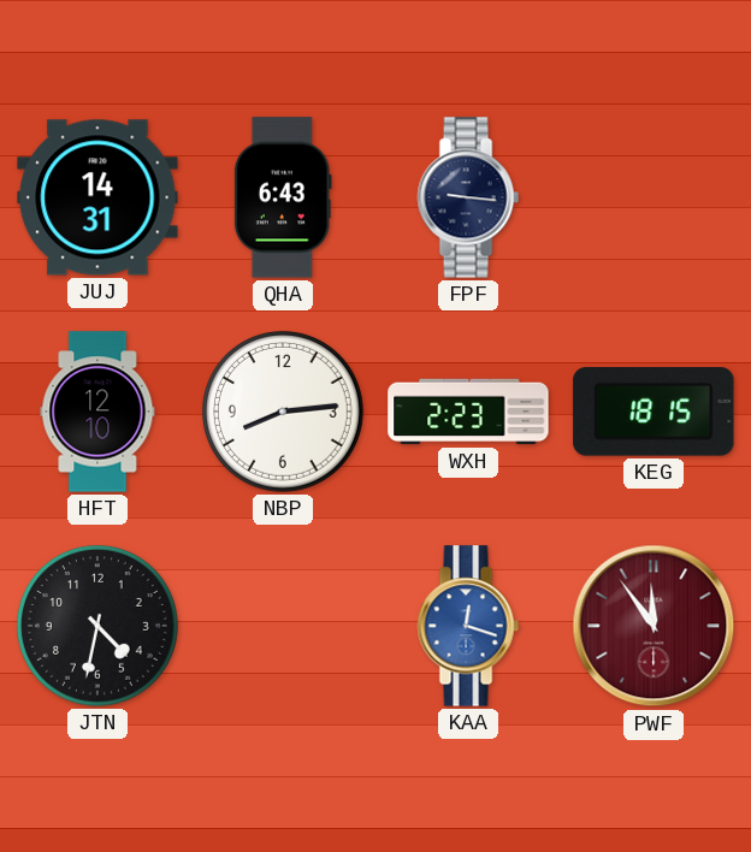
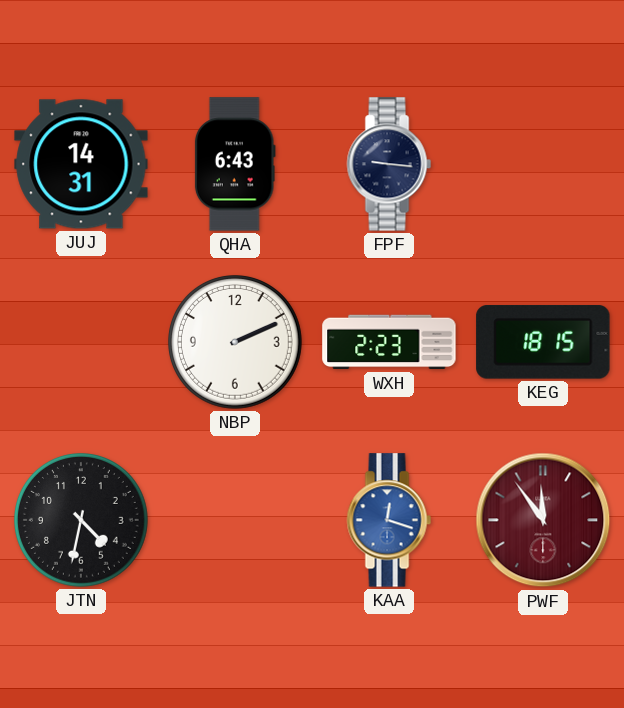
HFT: 12:10 -> none
NBP: 8:14 -> 2:11
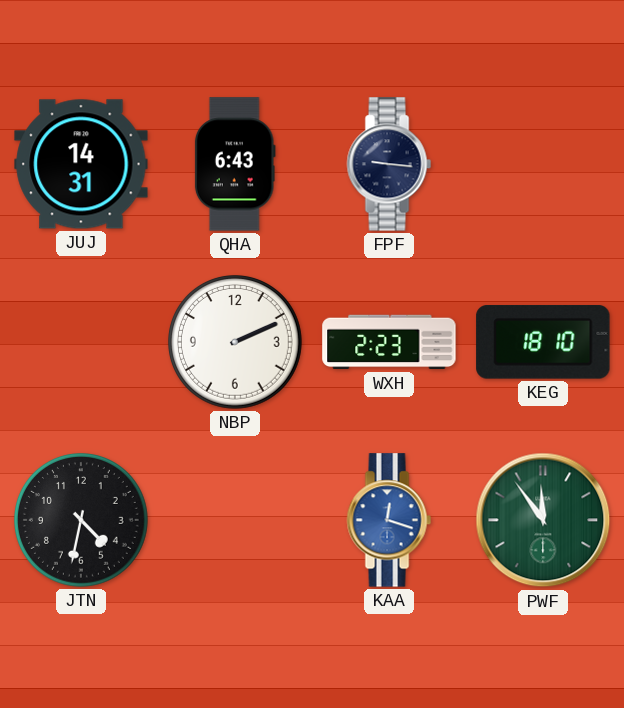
KEG: 18:15 -> 18:10
PWF dial: burgundy -> green
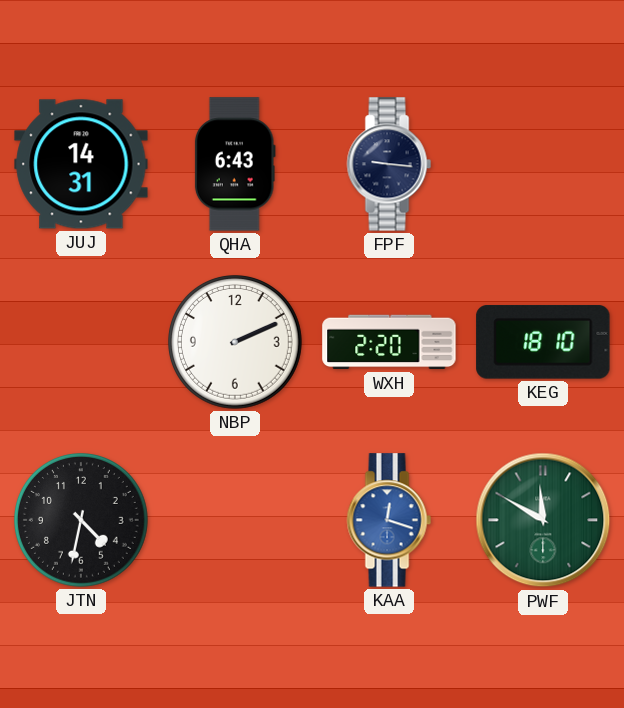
WXH: 2:23 -> 2:20
PWF: 11:54 -> 11:50
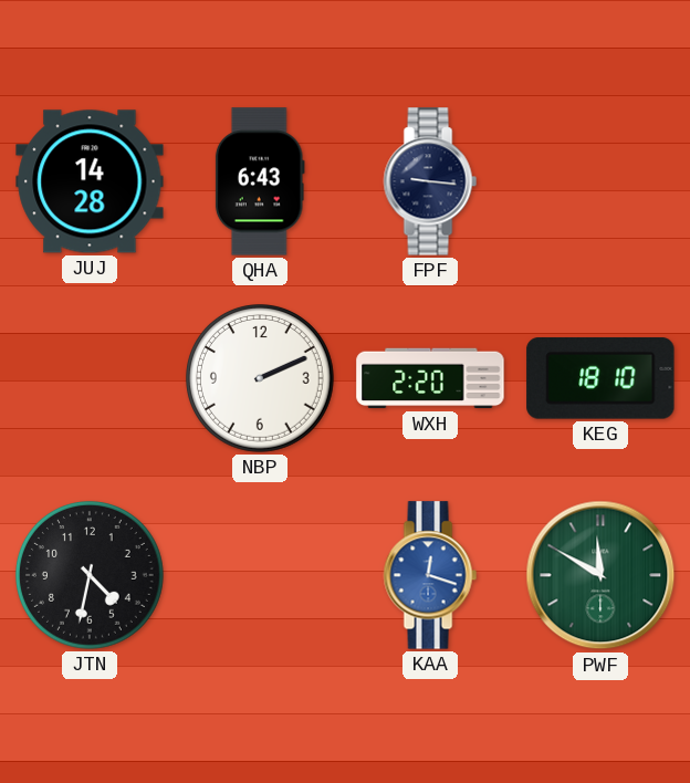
JUJ: 14:31 -> 14:28
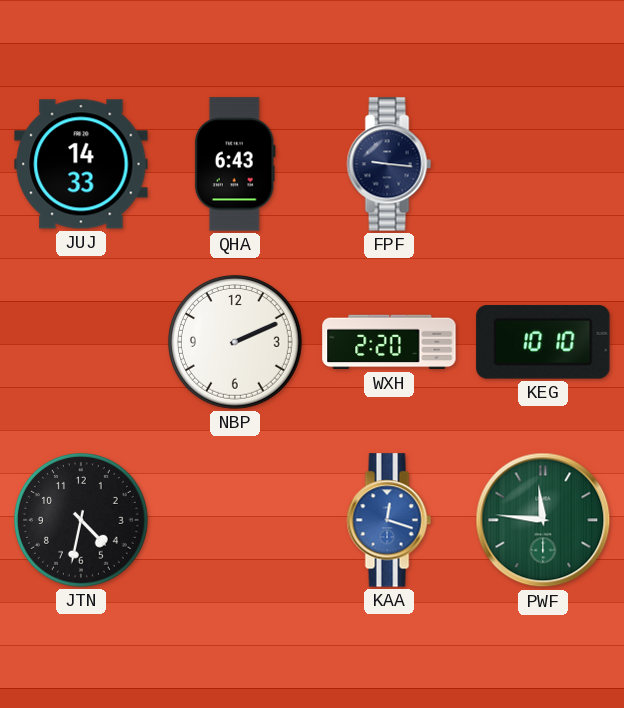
JUJ: 14:28 -> 14:33
KEG: 18:10 -> 10:10
PWF: 11:50 -> 11:46
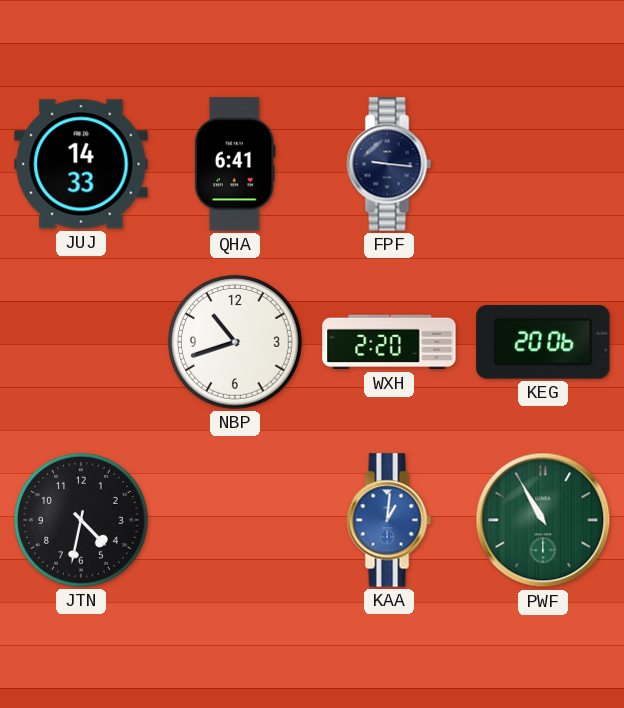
QHA: 6:43 -> 6:41
NBP: 2:11 -> 10:42
KEG: 10:10 -> 20:06
KAA: 12:18 -> 1:01
PWF: 11:46 -> 10:55
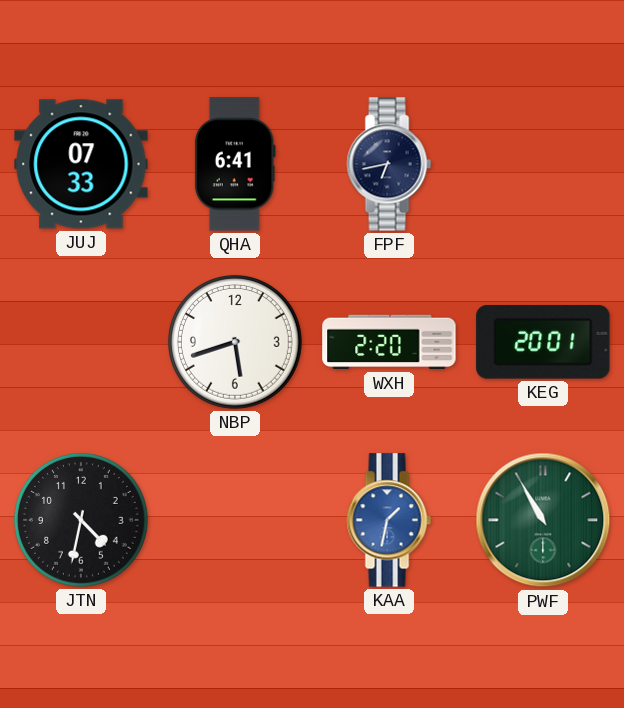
JUJ: 14:33 -> 07:33
FPF: 9:16 -> 6:43
NBP: 10:42 -> 5:42
KEG: 20:06 -> 20:01
KAA: 1:01 -> 1:32
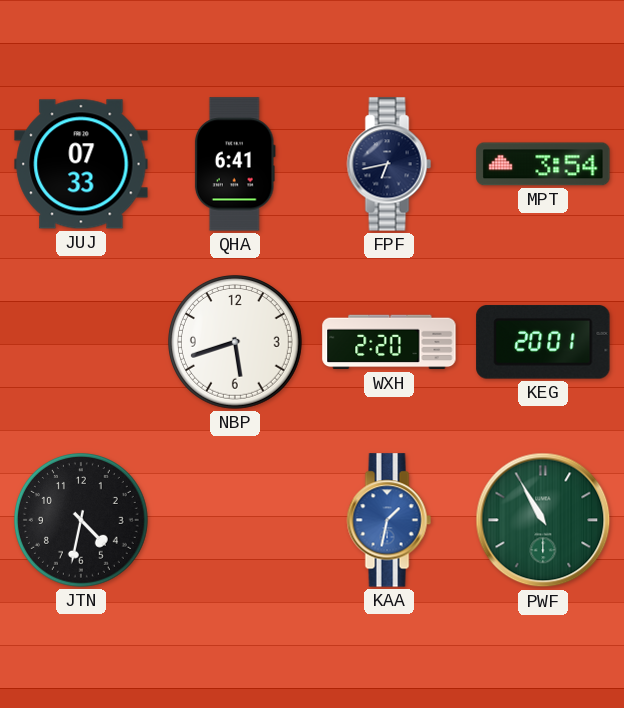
MPT: none -> 3:54
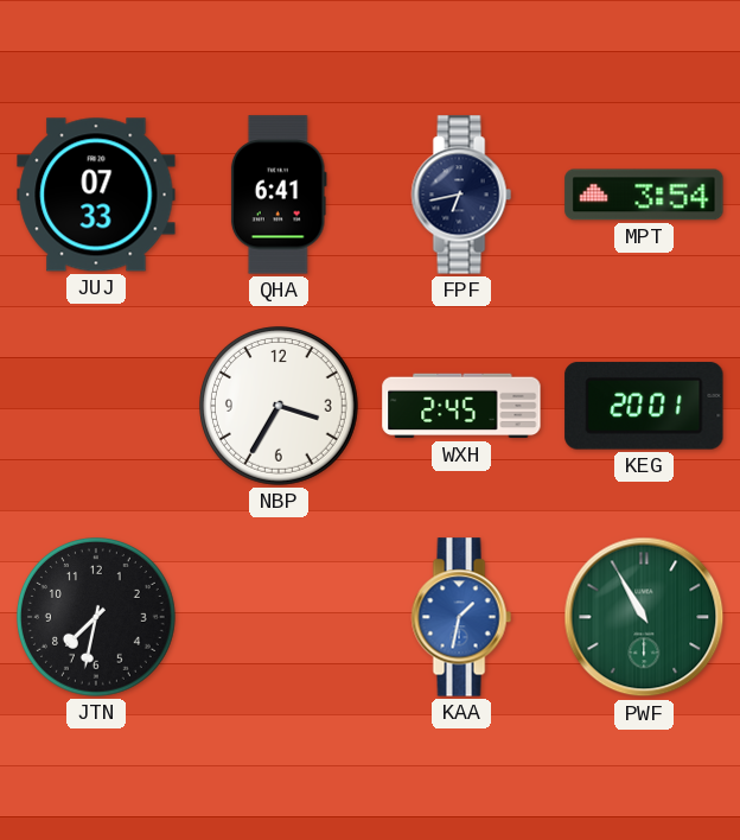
NBP: 5:42 -> 3:35
WXH: 2:20 -> 2:45
JTN: 4:32 -> 7:32
